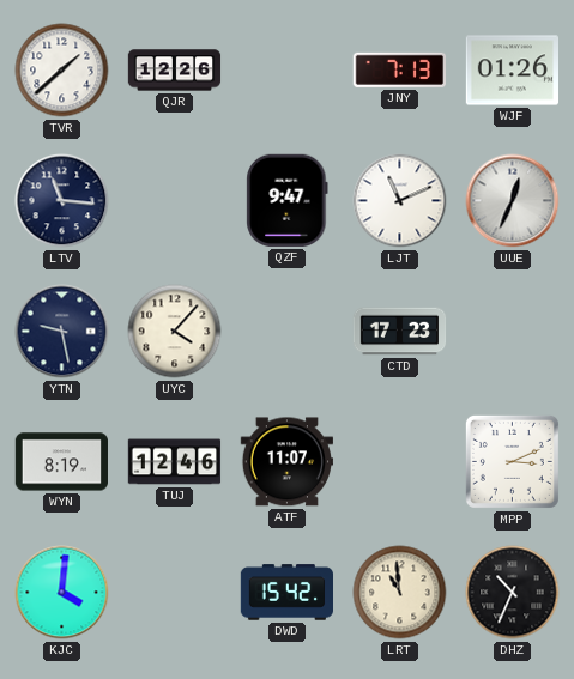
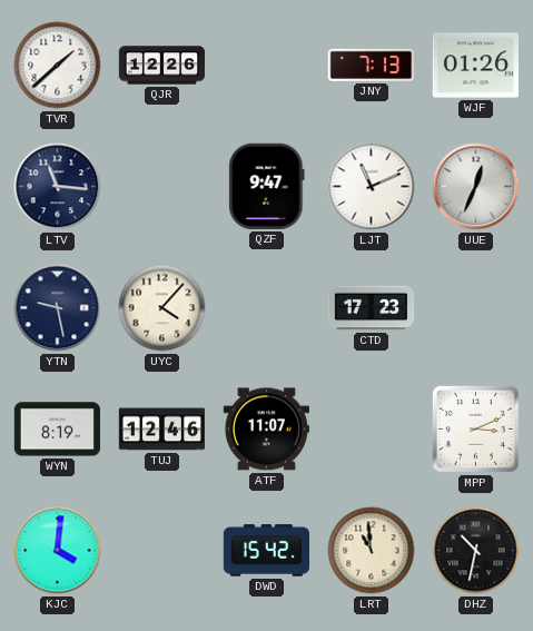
DHZ: 10:34 -> 10:32
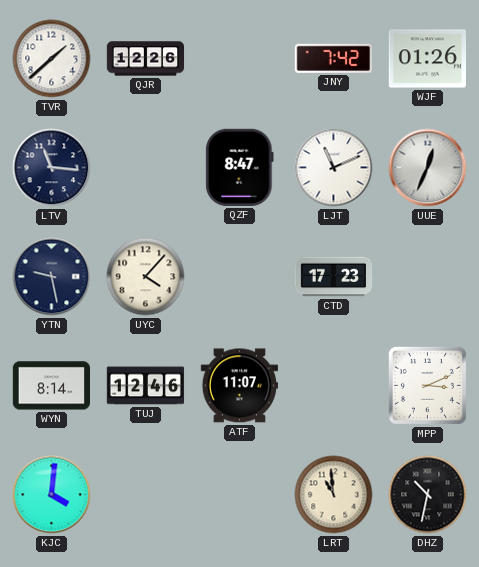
JNY: 7:13 -> 7:42
QZF: 9:47 -> 8:47
WYN: 8:19 -> 8:14
DWD: 15:42 -> none
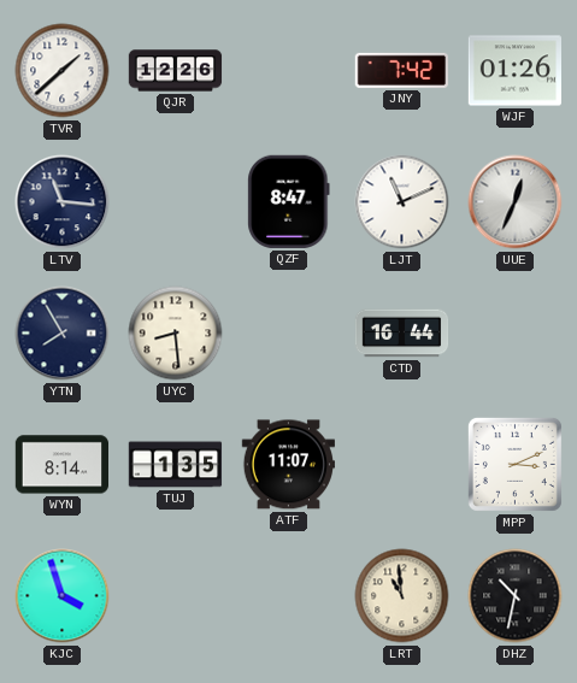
YTN: 9:28 -> 7:55
UYC: 4:07 -> 8:29
CTD: 17:23 -> 16:44
TUJ: 12:46 -> 1:35
KJC: 4:01 -> 3:57
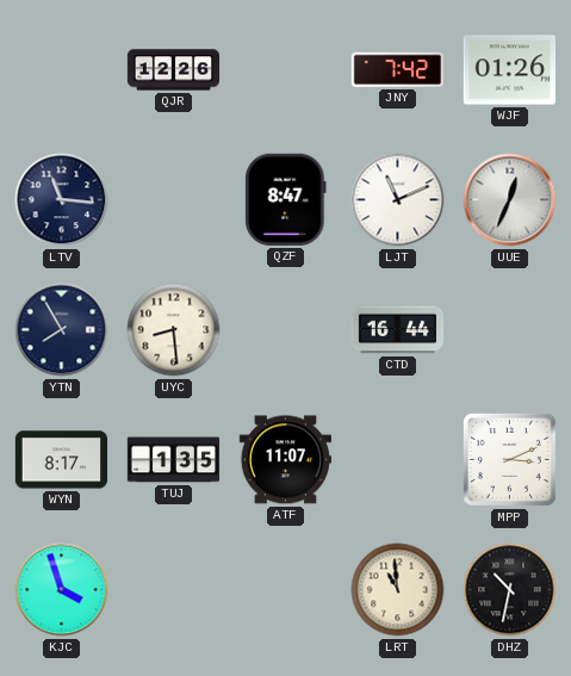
TVR: 1:38 -> none
WYN: 8:14 -> 8:17
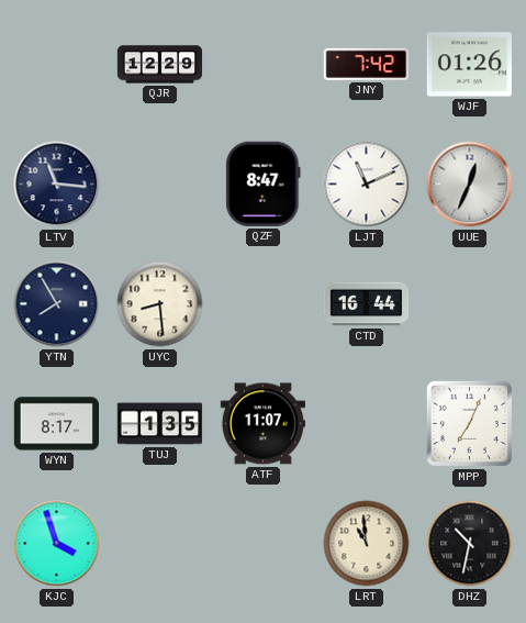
QJR: 12:26 -> 12:29
MPP: 3:11 -> 7:04
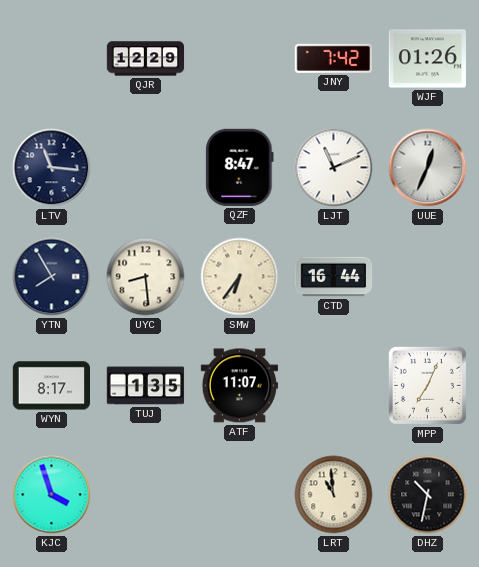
SMW: none -> 6:36
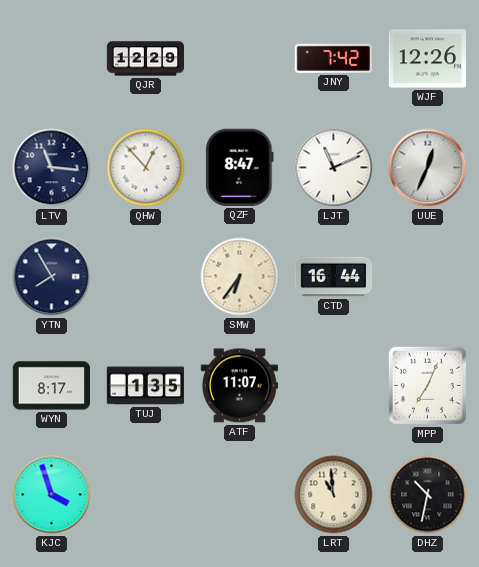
WJF: 01:26 -> 12:26
QHW: none -> 12:53
UYC: 8:29 -> none
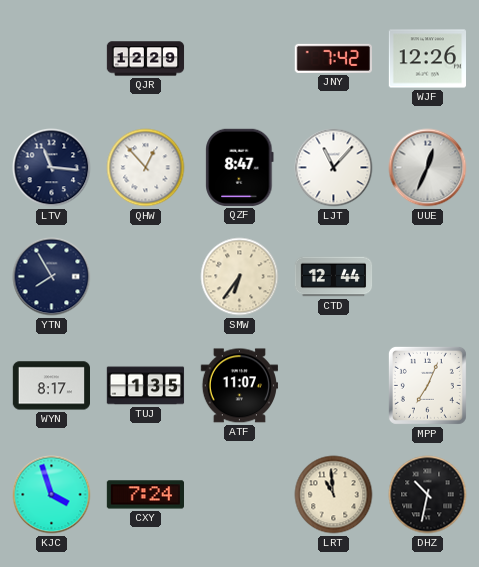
LJT: 11:11 -> 11:07
CTD: 16:44 -> 12:44
CXY: none -> 7:24
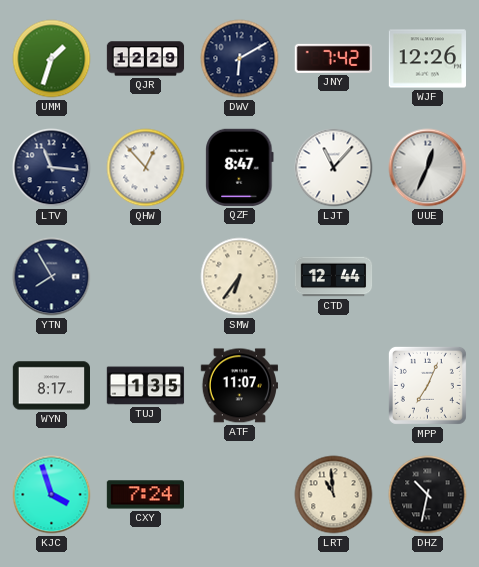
UMM: none -> 1:33
DWV: none -> 6:10
